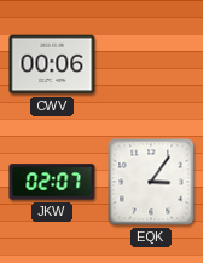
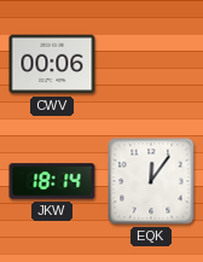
JKW: 02:07 -> 18:14
EQK: 3:06 -> 12:06
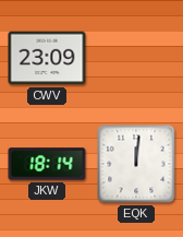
CWV: 00:06 -> 23:09
EQK: 12:06 -> 12:01
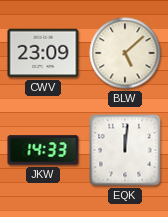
BLW: none -> 5:08
JKW: 18:14 -> 14:33
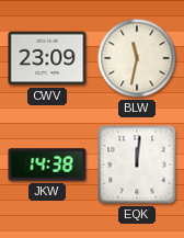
BLW: 5:08 -> 11:32
JKW: 14:33 -> 14:38
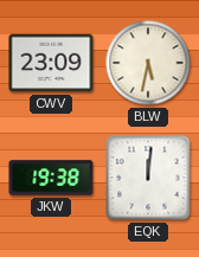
BLW: 11:32 -> 5:32
JKW: 14:38 -> 19:38
